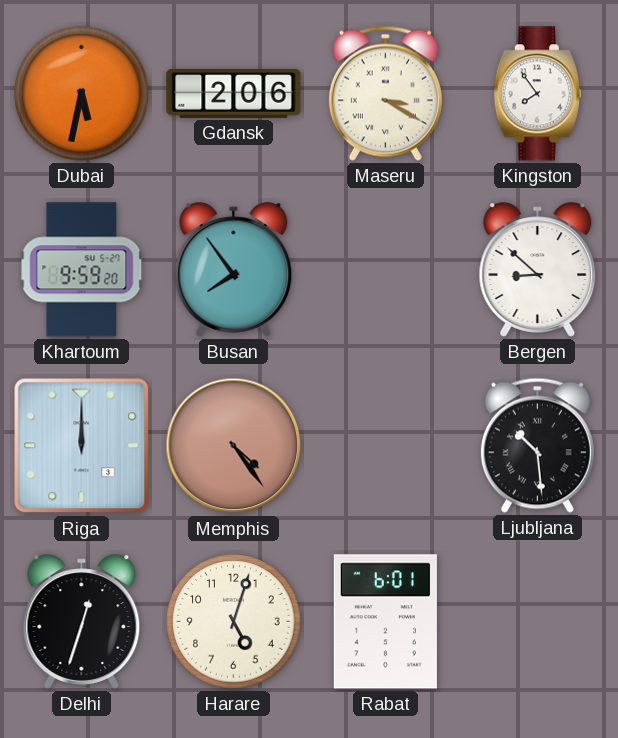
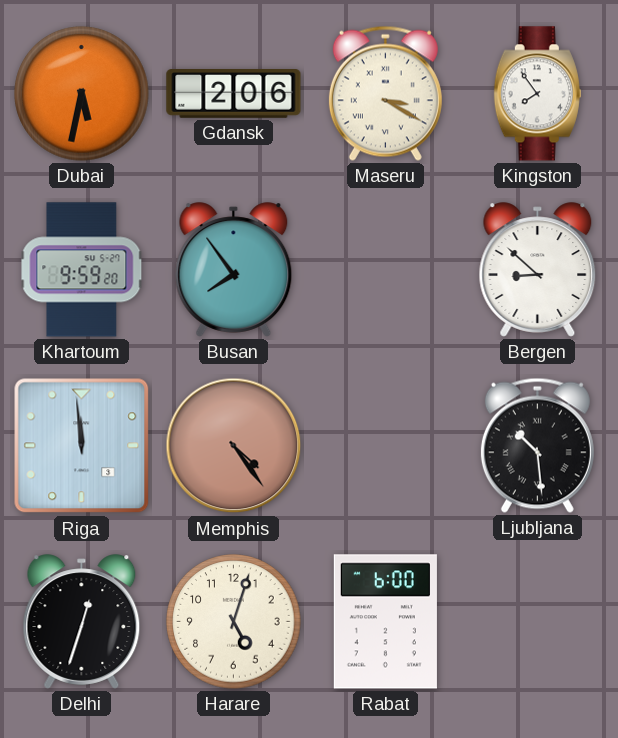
Riga: 12:00 -> 11:59
Rabat: 6:01 -> 6:00
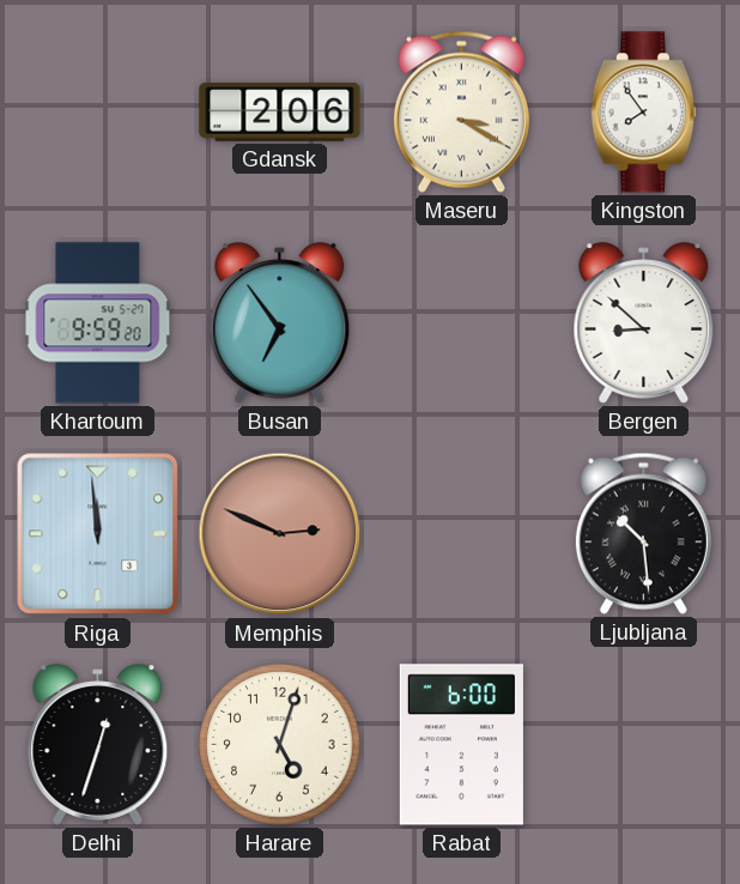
Dubai: 5:32 -> none
Busan: 7:54 -> 6:54
Memphis: 4:24 -> 2:49
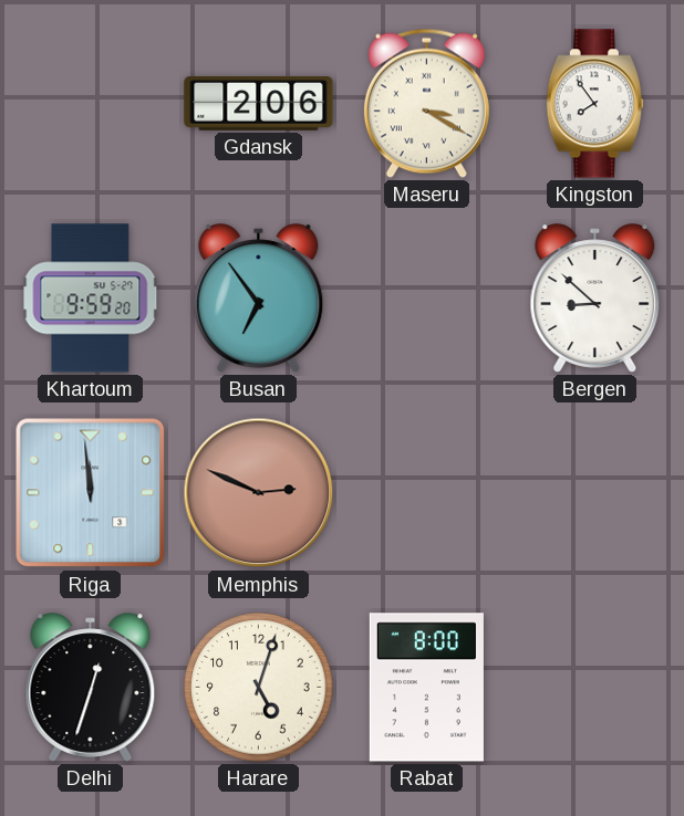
Ljubljana: 10:29 -> none
Rabat: 6:00 -> 8:00
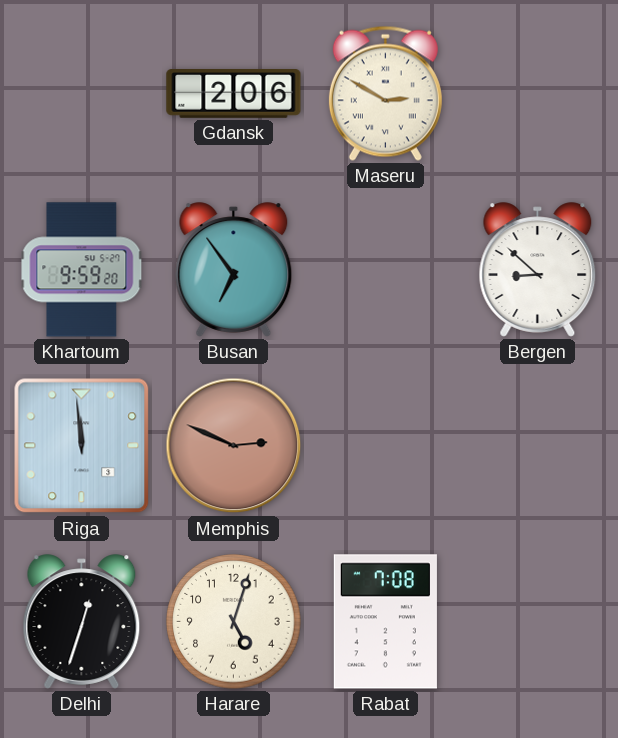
Maseru: 3:20 -> 2:50
Kingston: 7:54 -> none
Rabat: 8:00 -> 7:08
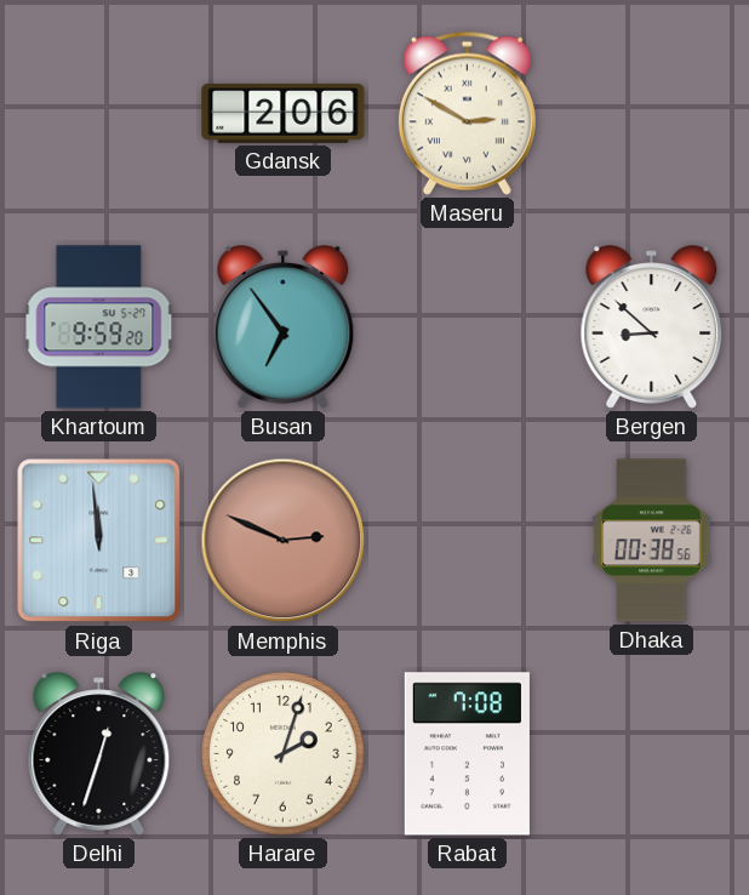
Dhaka: none -> 00:38
Harare: 5:03 -> 2:03
